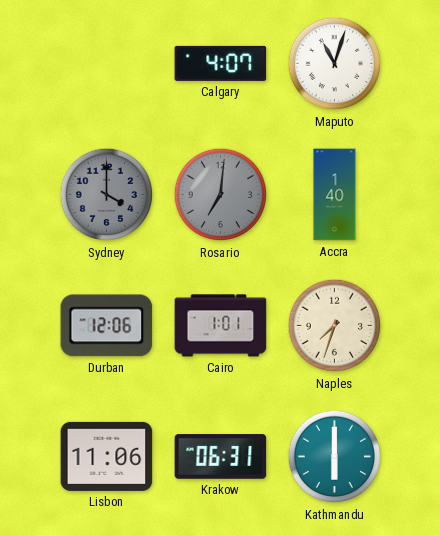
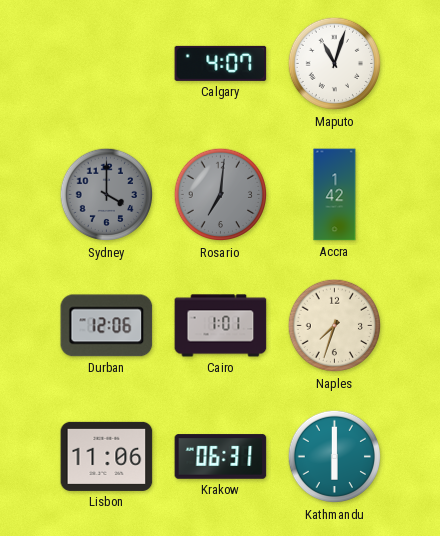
Accra: 1:40 -> 1:42
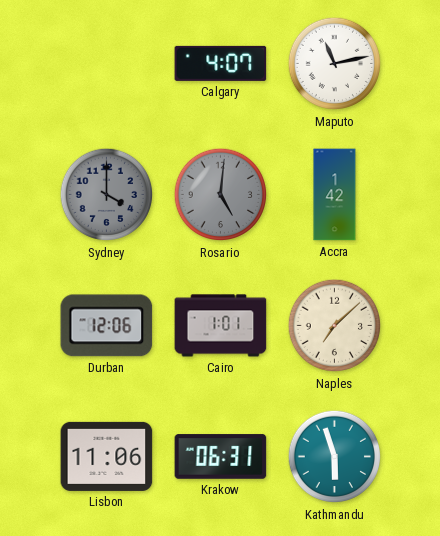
Maputo: 11:03 -> 11:13
Rosario: 7:01 -> 5:01
Naples: 7:33 -> 7:08
Kathmandu: 6:00 -> 5:57
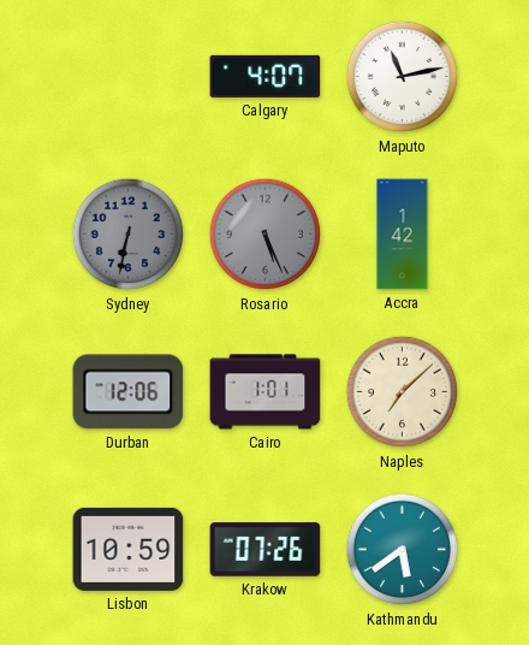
Sydney: 4:00 -> 6:32
Rosario: 5:01 -> 5:26
Lisbon: 11:06 -> 10:59
Krakow: 06:31 -> 07:26
Kathmandu: 5:57 -> 5:39
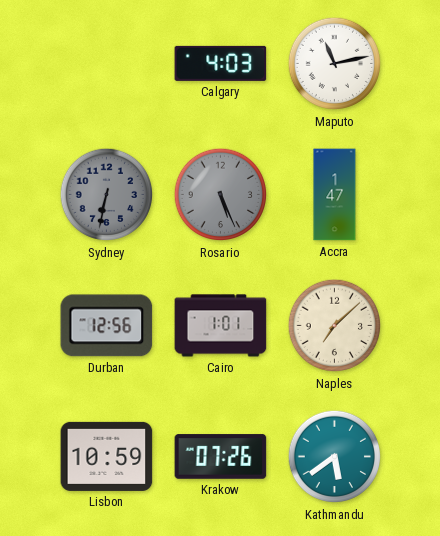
Calgary: 4:07 -> 4:03
Accra: 1:42 -> 1:47
Durban: 12:06 -> 12:56
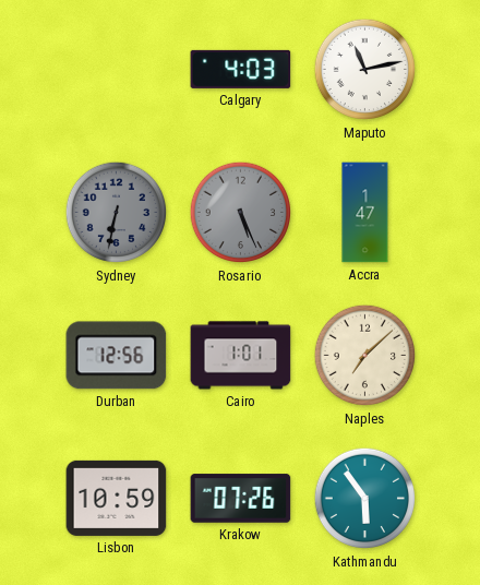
Kathmandu: 5:39 -> 5:54
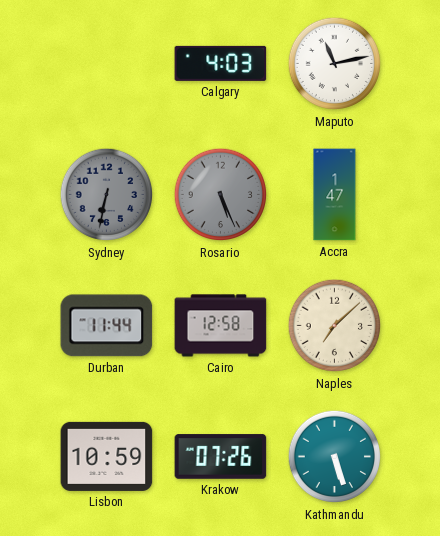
Durban: 12:56 -> 11:44
Cairo: 1:01 -> 12:58
Kathmandu: 5:54 -> 5:27
